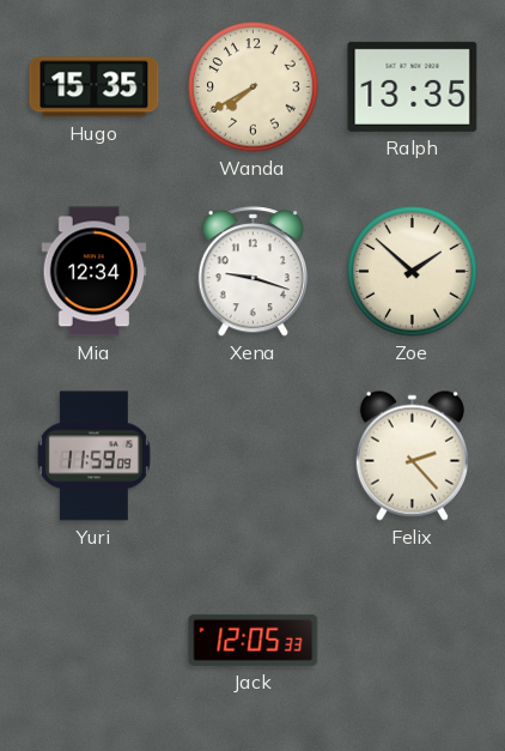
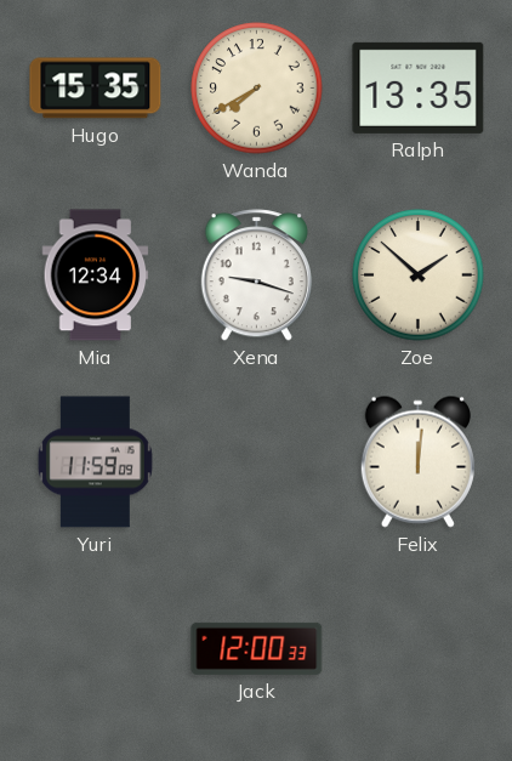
Felix: 2:23 -> 12:01
Jack: 12:05 -> 12:00
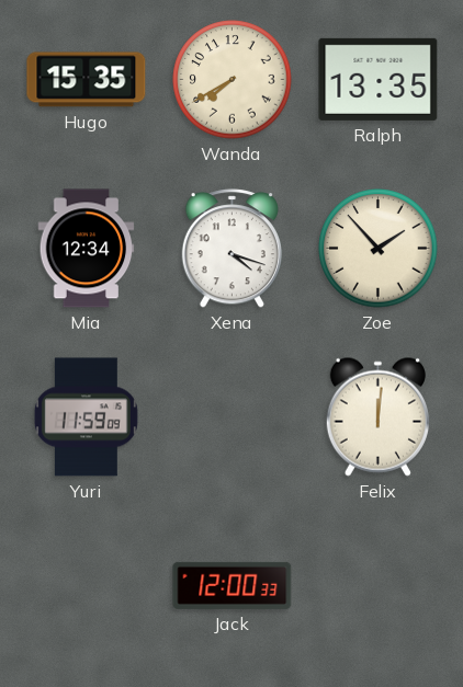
Xena: 9:18 -> 4:18
Zoe: 1:52 -> 1:53
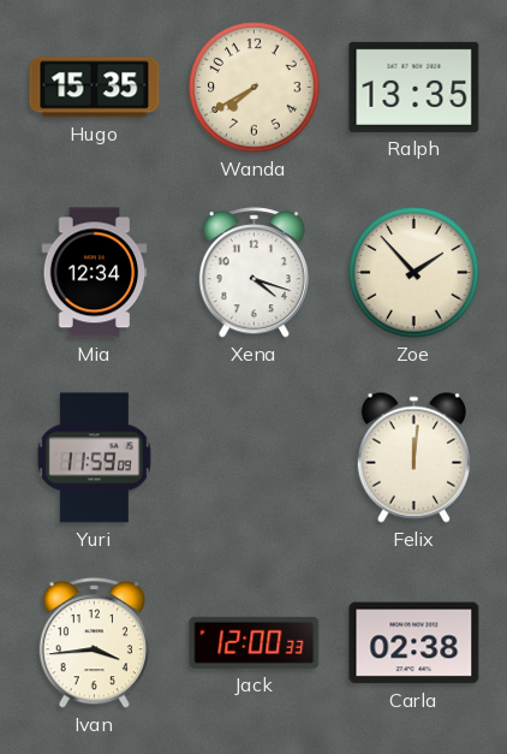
Ivan: none -> 3:44
Carla: none -> 02:38
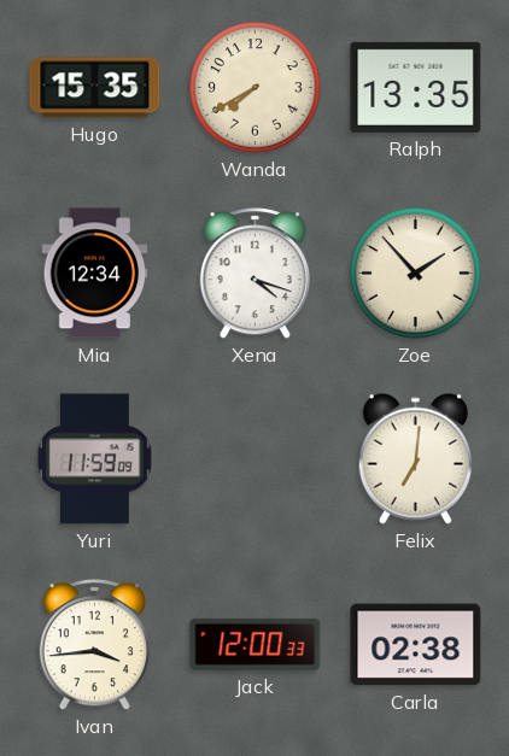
Felix: 12:01 -> 7:01
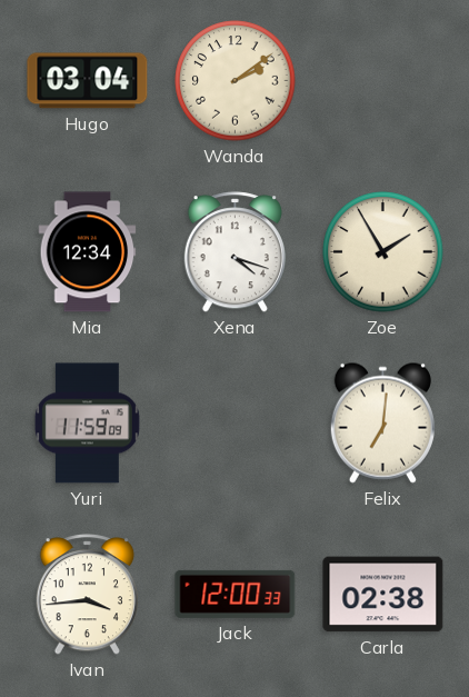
Hugo: 15:35 -> 03:04
Wanda: 7:40 -> 2:09
Ralph: 13:35 -> none
Zoe: 1:53 -> 1:55
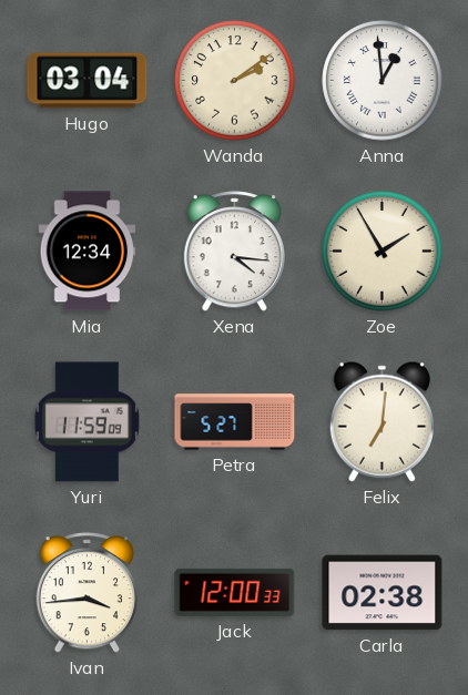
Anna: none -> 12:59
Xena: 4:18 -> 4:16
Petra: none -> 5:27
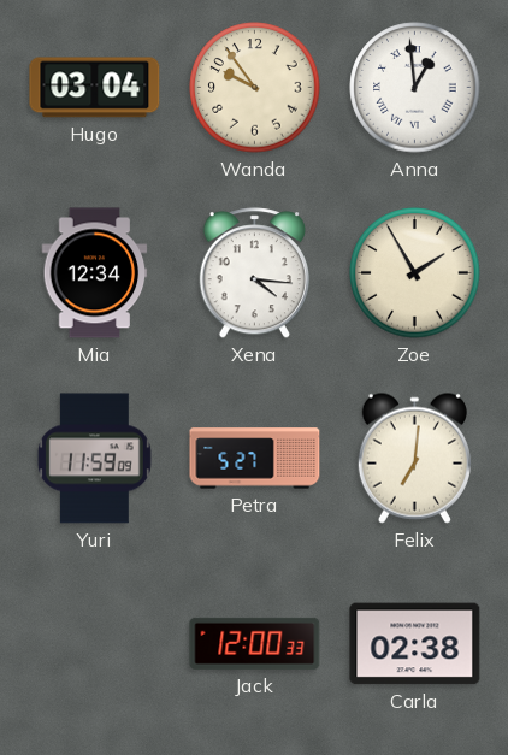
Wanda: 2:09 -> 9:54
Ivan: 3:44 -> none
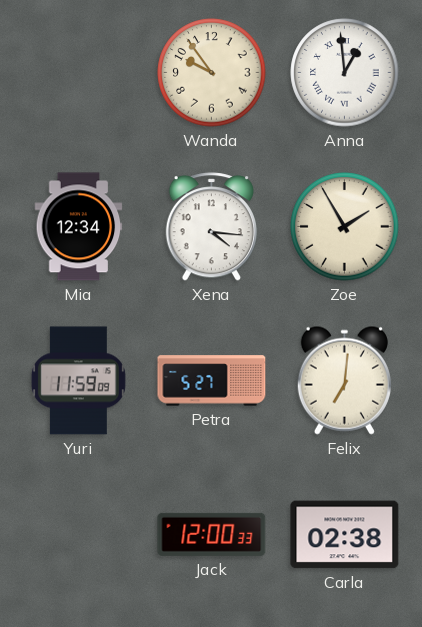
Hugo: 03:04 -> none
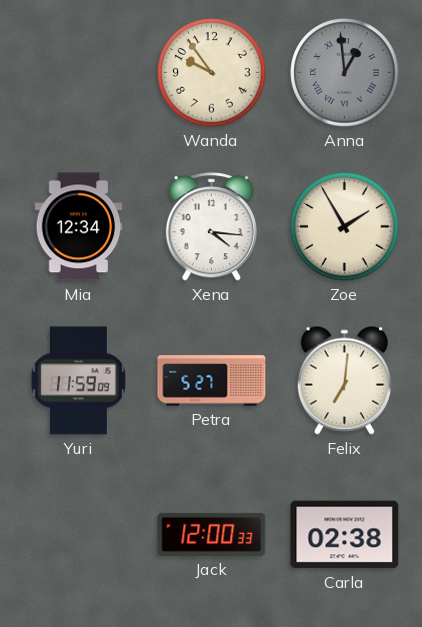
Anna dial: white -> grey
